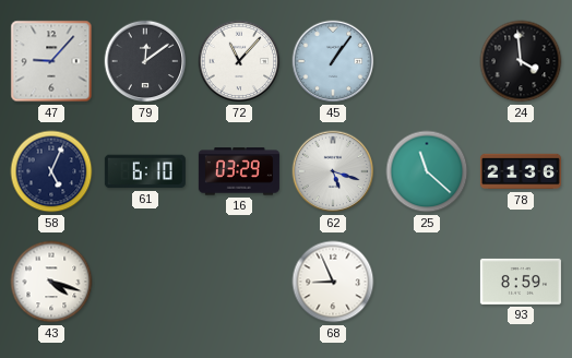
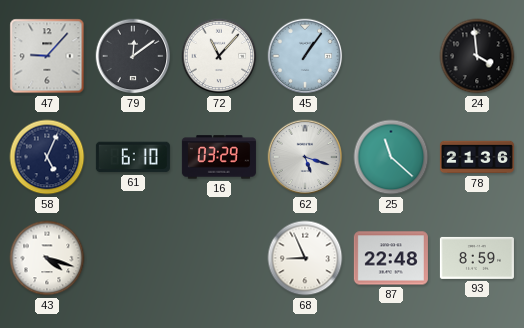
87: none -> 22:48
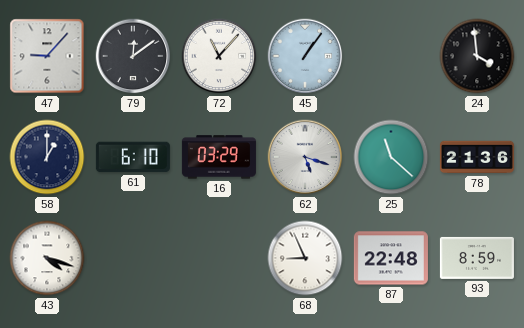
58: 5:04 -> 1:00
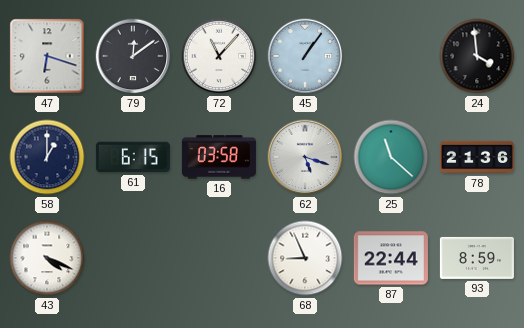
47: 9:07 -> 6:18
61: 6:10 -> 6:15
16: 03:29 -> 03:58
43: 4:18 -> 4:19
87: 22:48 -> 22:44
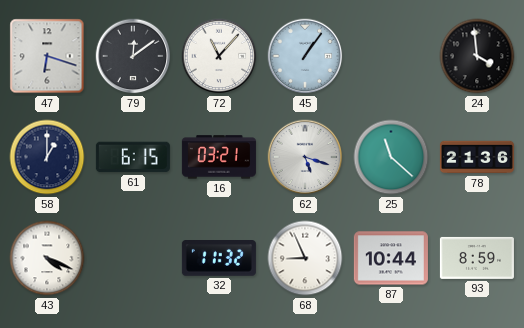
16: 03:58 -> 03:21
32: none -> 11:32
87: 22:44 -> 10:44
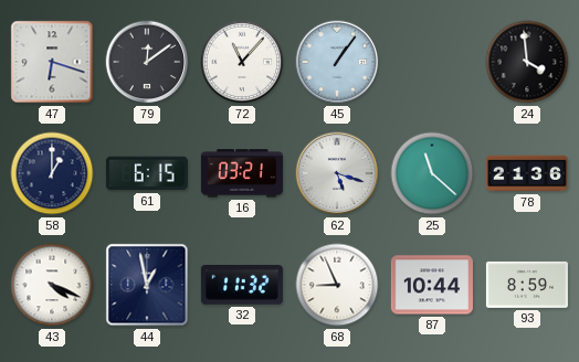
44: none -> 12:58
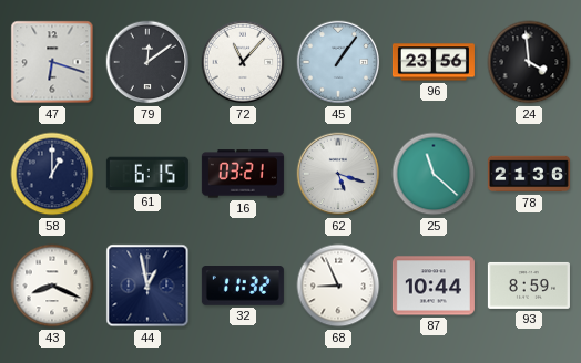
96: none -> 23:56
43: 4:19 -> 8:19
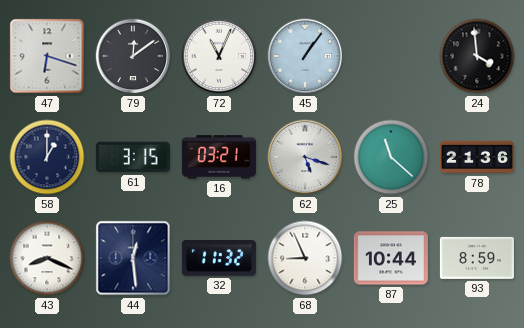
72: 11:07 -> 11:04
96: 23:56 -> none
61: 6:15 -> 3:15
44: 12:58 -> 12:29
